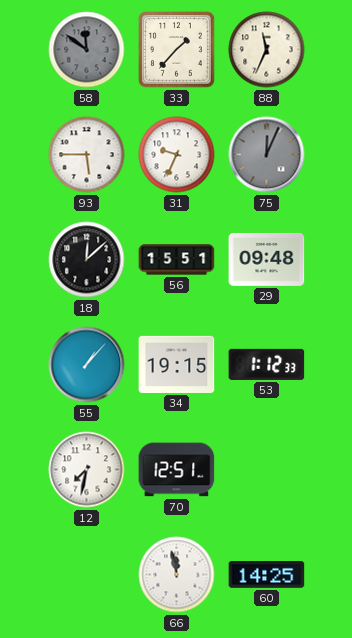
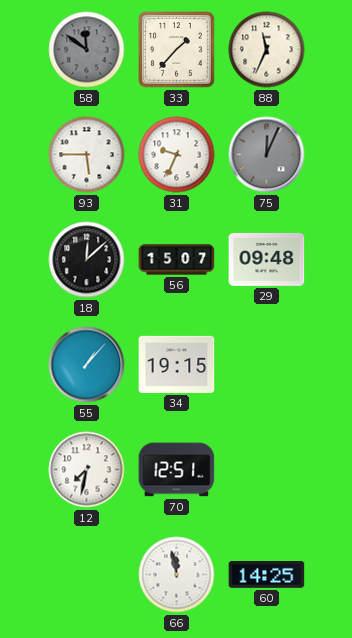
56: 15:51 -> 15:07
53: 1:12 -> none
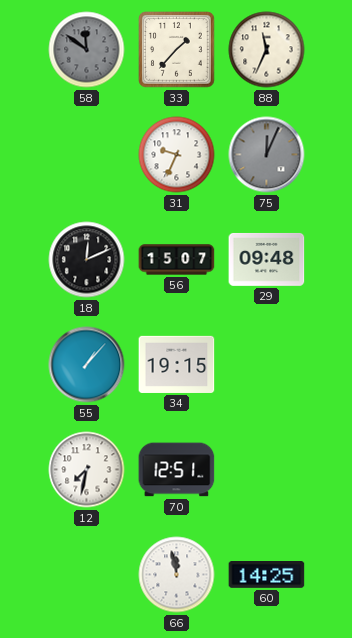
93: 5:45 -> none
18: 12:08 -> 12:11
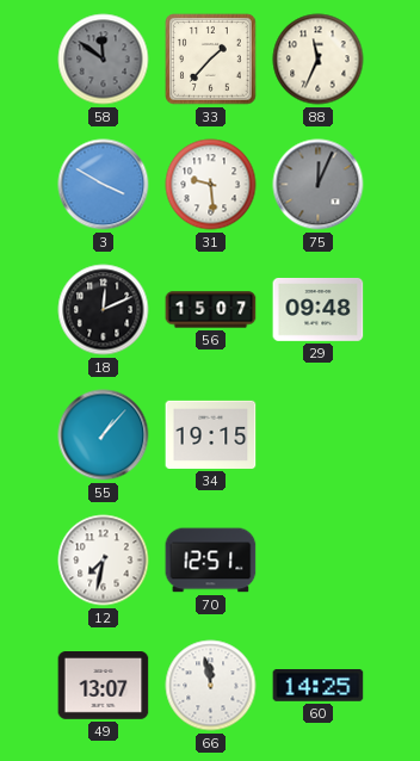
3: none -> 3:50
31: 9:34 -> 9:29
49: none -> 13:07
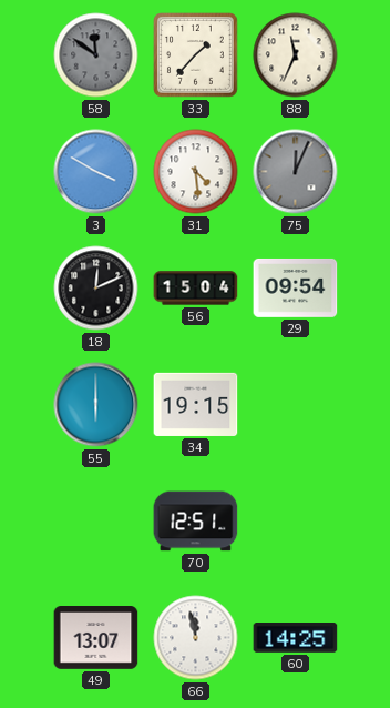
31: 9:29 -> 4:29
56: 15:07 -> 15:04
29: 09:48 -> 09:54
55: 1:07 -> 6:00
12: 7:32 -> none
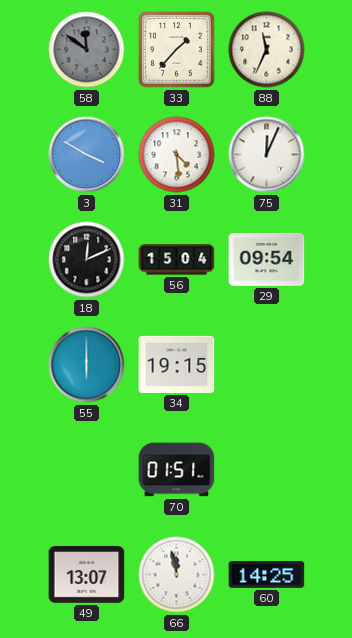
75 dial: grey -> white
70: 12:51 -> 01:51
